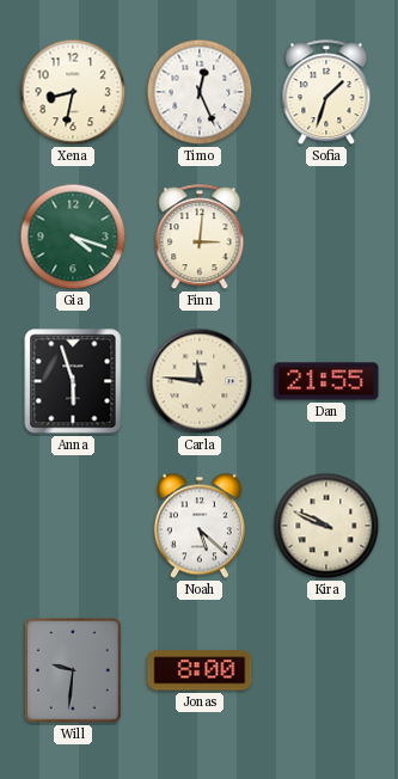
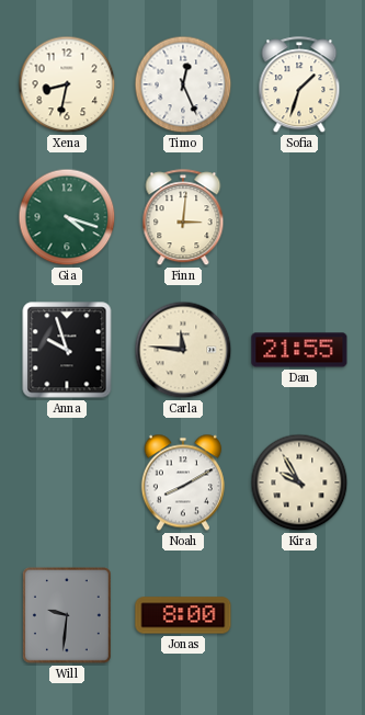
Anna: 5:57 -> 9:57
Noah: 5:22 -> 8:10
Kira: 9:49 -> 9:55
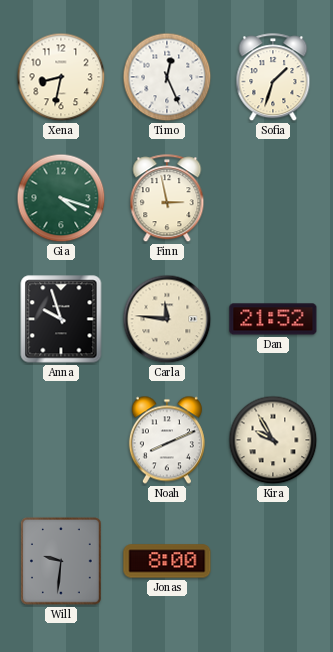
Finn: 3:01 -> 2:58
Dan: 21:55 -> 21:52
Noah: 8:10 -> 8:11
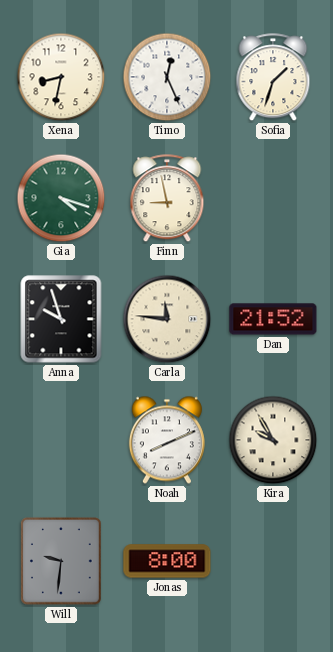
Finn: 2:58 -> 8:58
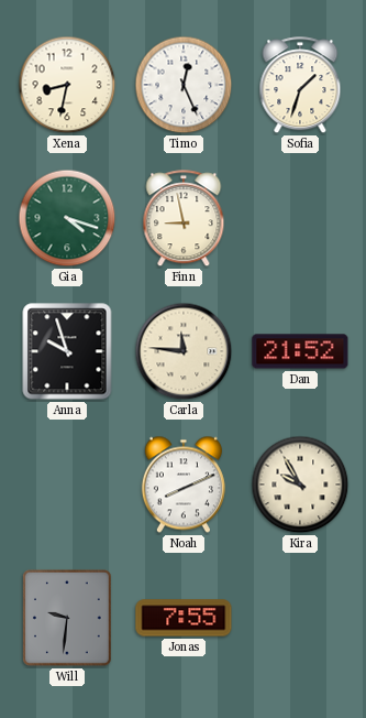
Jonas: 8:00 -> 7:55
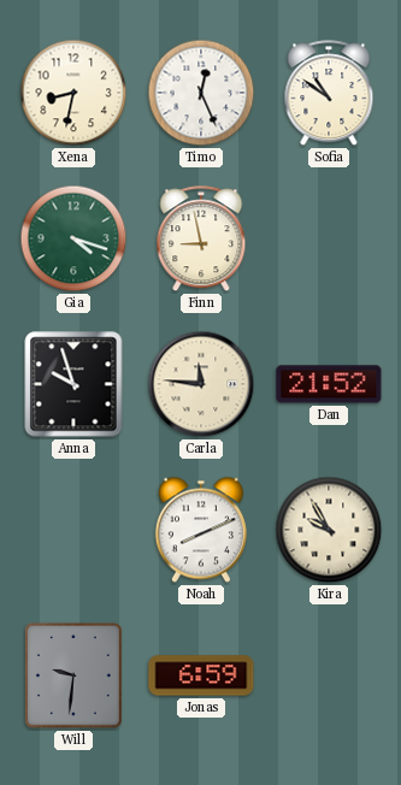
Sofia: 1:33 -> 10:51
Jonas: 7:55 -> 6:59
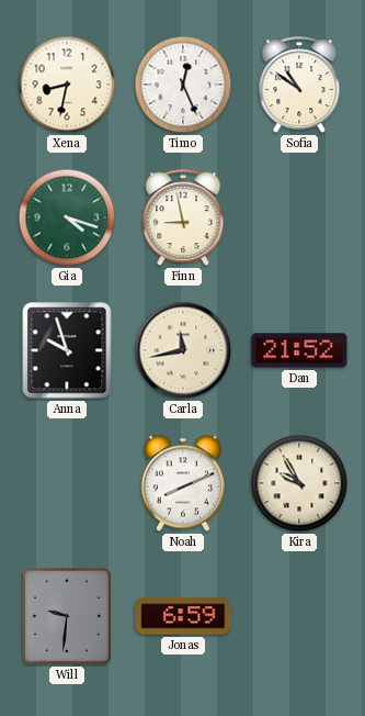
Carla: 11:46 -> 11:43
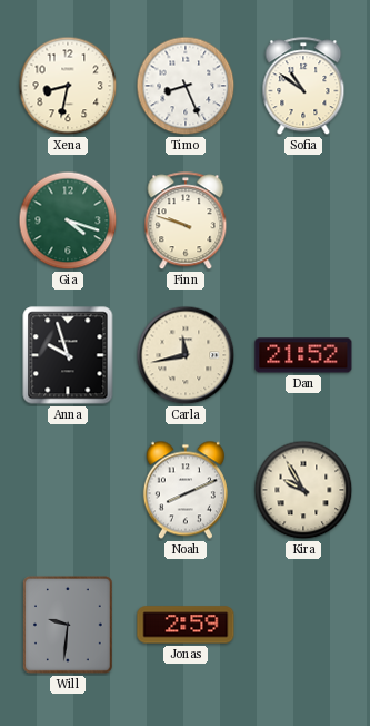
Timo: 12:26 -> 8:26
Finn: 8:58 -> 9:48
Jonas: 6:59 -> 2:59
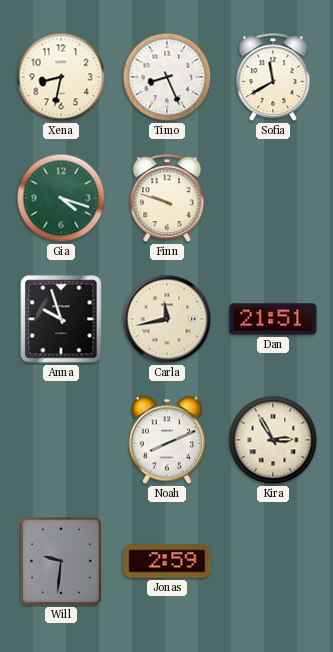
Sofia: 10:51 -> 11:40
Dan: 21:52 -> 21:51
Kira: 9:55 -> 2:55
